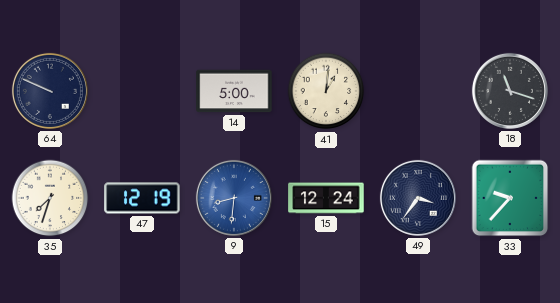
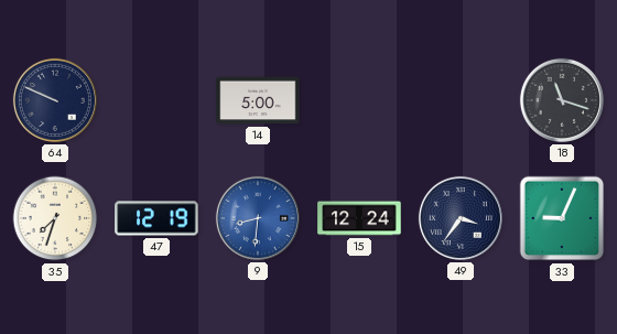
41: 1:01 -> none
33: 9:37 -> 9:04
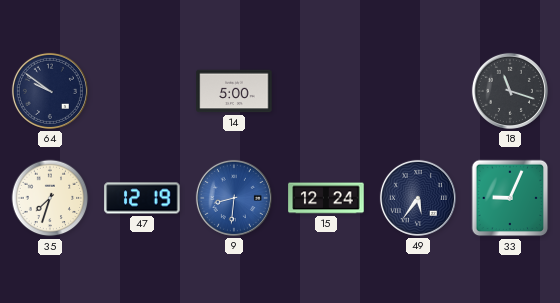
64: 9:49 -> 9:51
49: 3:36 -> 5:36
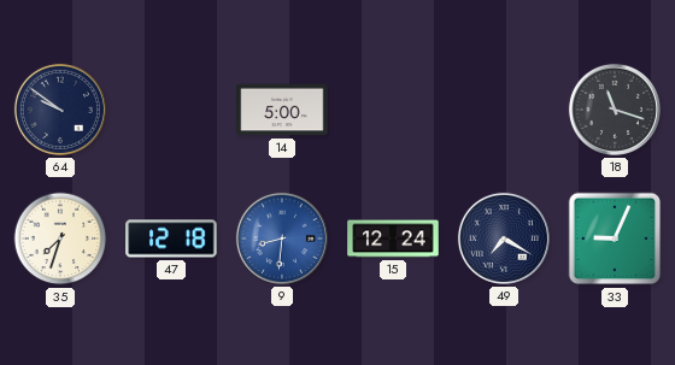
47: 12:19 -> 12:18
49: 5:36 -> 7:20
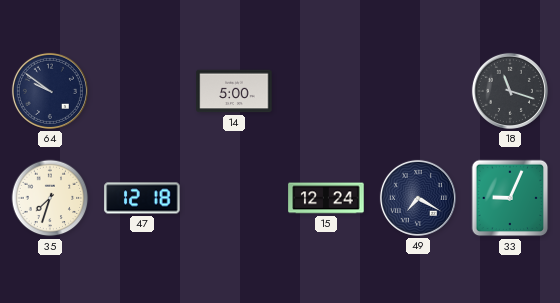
9: 8:31 -> none
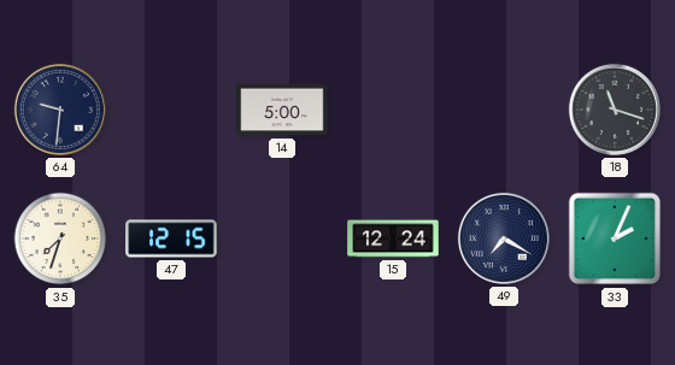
64: 9:51 -> 9:31
47: 12:18 -> 12:15
33: 9:04 -> 2:04
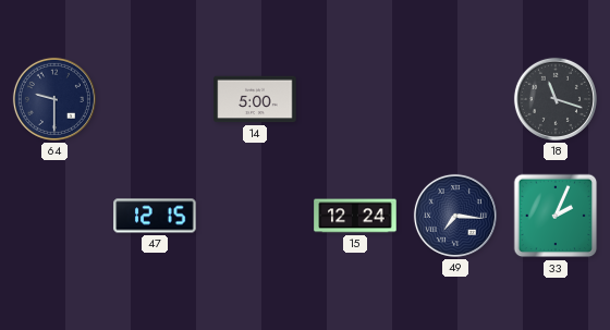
64: 9:31 -> 9:30
35: 7:33 -> none
49: 7:20 -> 7:16
